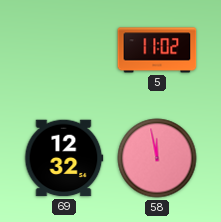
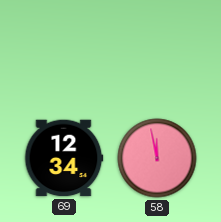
5: 11:02 -> none
69: 12:32 -> 12:34
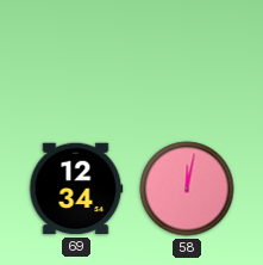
58: 11:58 -> 12:02
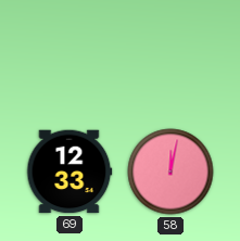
69: 12:34 -> 12:33
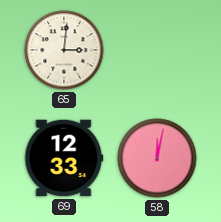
65: none -> 3:01
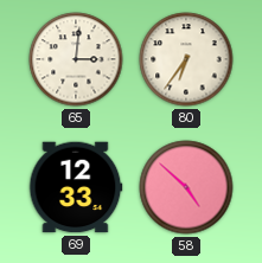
80: none -> 6:36
58: 12:02 -> 4:52
